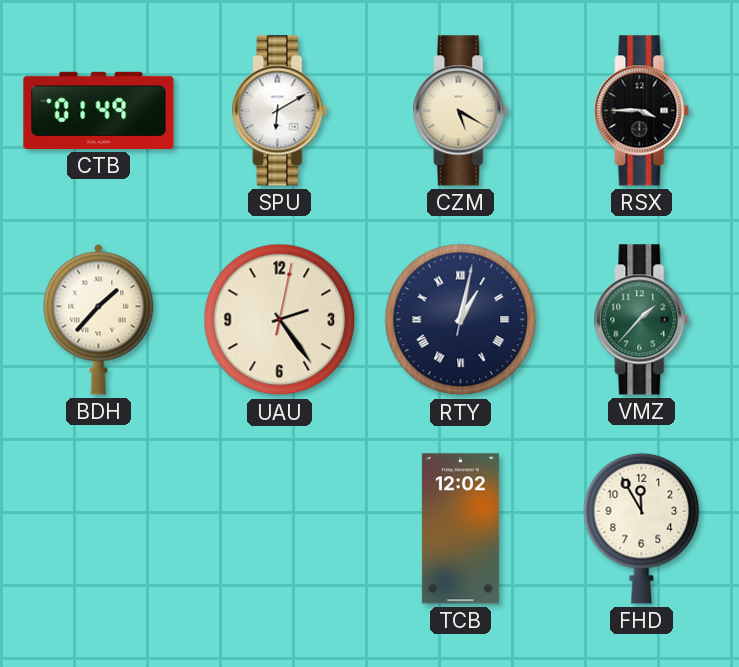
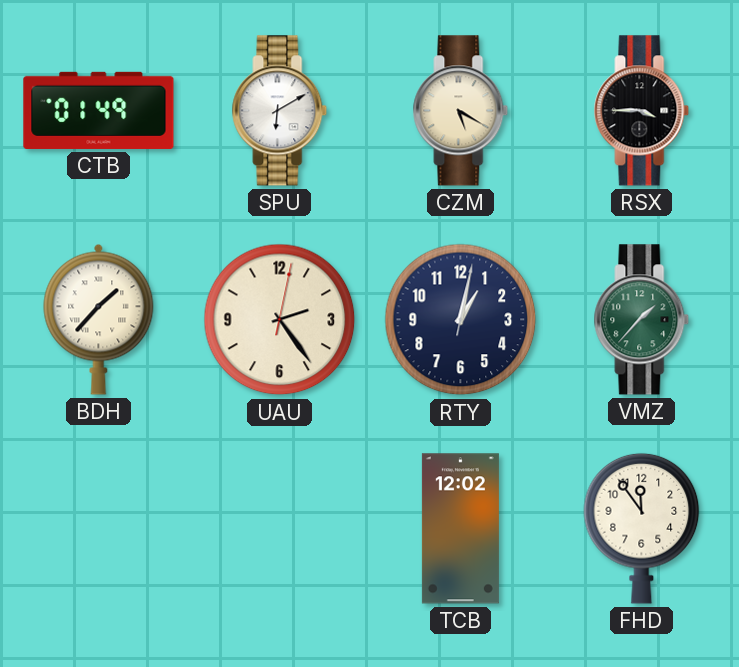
RTY numerals: Roman -> Arabic
FHD: 11:55 -> 11:54
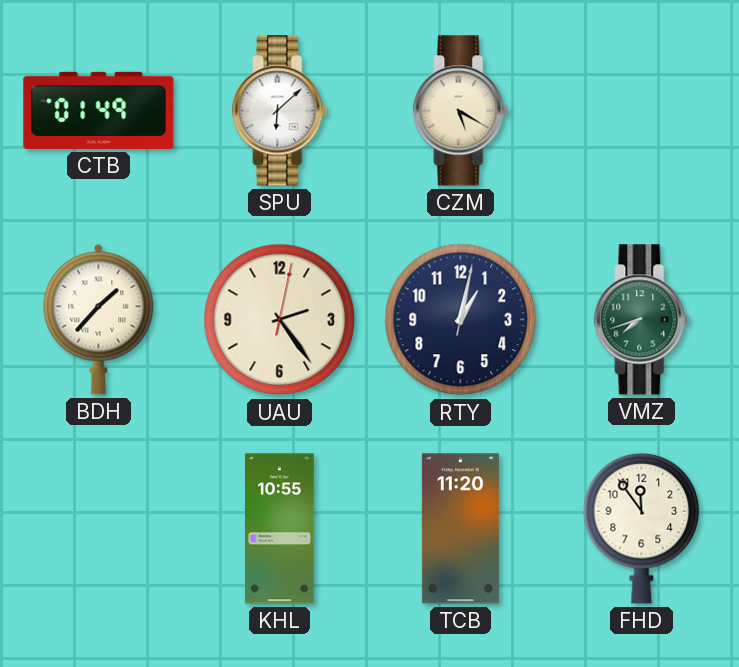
SPU: 6:10 -> 6:08
RSX: 3:45 -> none
VMZ: 1:37 -> 7:42
KHL: none -> 10:55
TCB: 12:02 -> 11:20
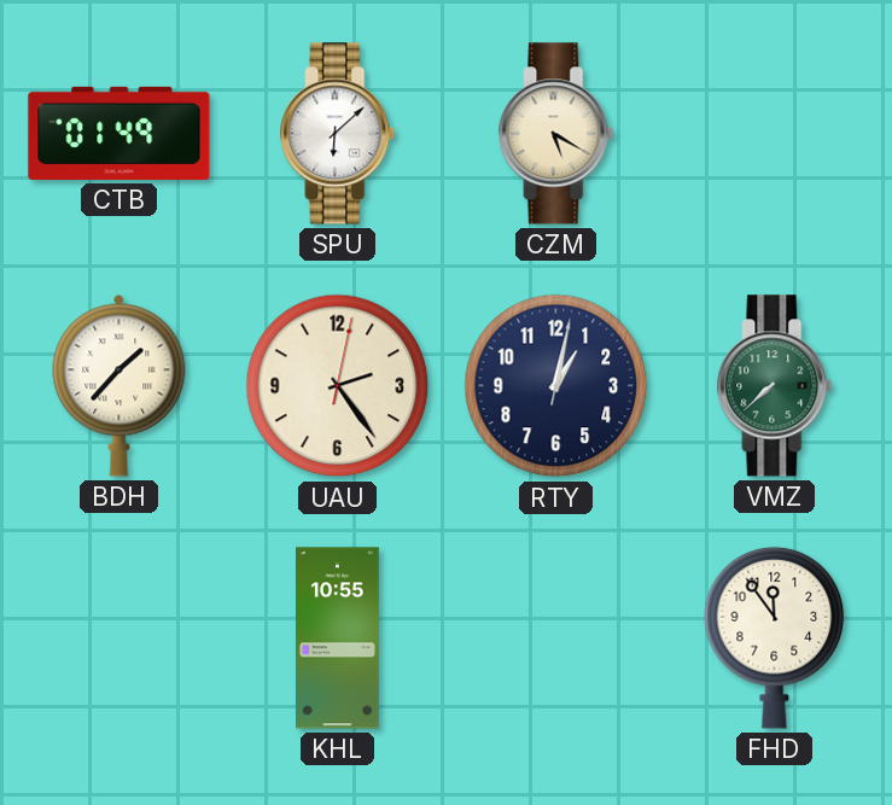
VMZ: 7:42 -> 7:38
TCB: 11:20 -> none
